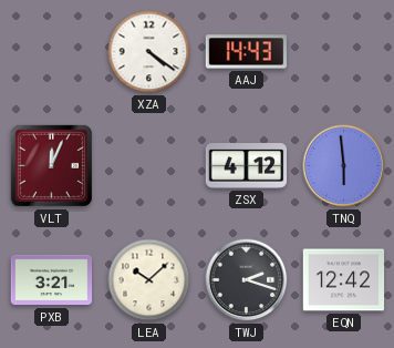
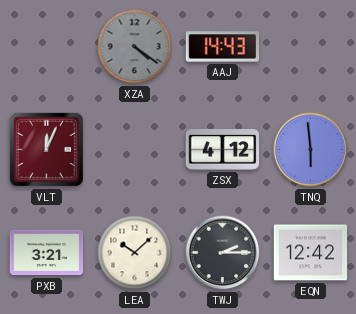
XZA dial: white -> grey
TWJ: 2:18 -> 2:15
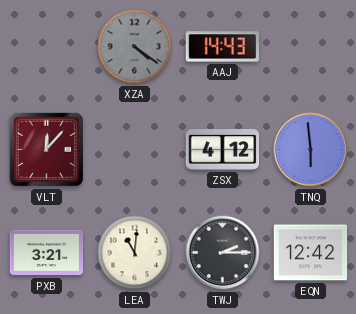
VLT: 12:04 -> 12:07
LEA: 10:08 -> 11:01
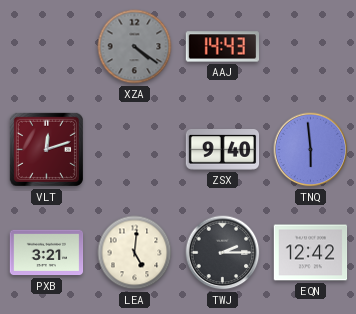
VLT: 12:07 -> 12:12
ZSX: 4:12 -> 9:40
LEA: 11:01 -> 5:01
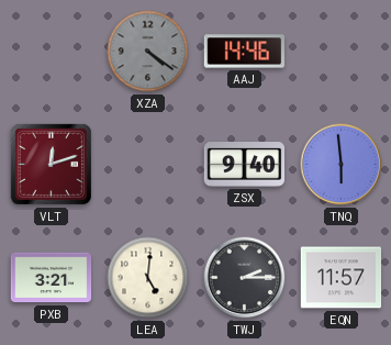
AAJ: 14:43 -> 14:46
EQN: 12:42 -> 11:57
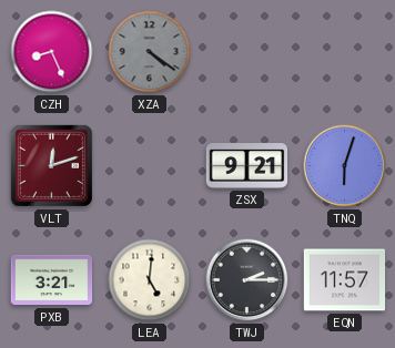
CZH: none -> 8:26
AAJ: 14:46 -> none
ZSX: 9:40 -> 9:21
TNQ: 5:59 -> 6:03
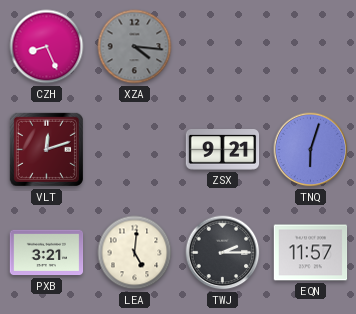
XZA: 4:21 -> 4:16
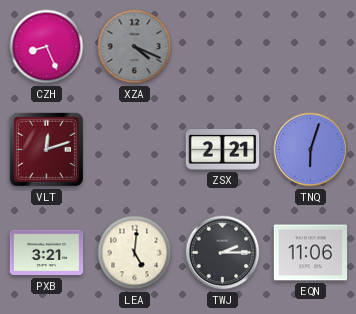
XZA: 4:16 -> 4:19
ZSX: 9:21 -> 2:21
EQN: 11:57 -> 11:06
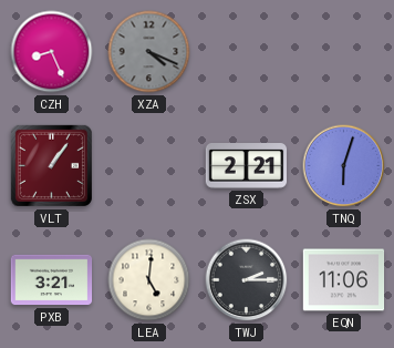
VLT: 12:12 -> 1:06
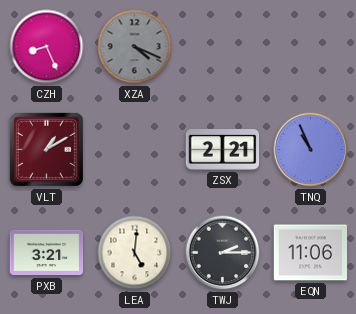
VLT: 1:06 -> 1:10
TNQ: 6:03 -> 10:56
